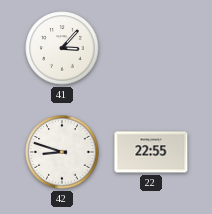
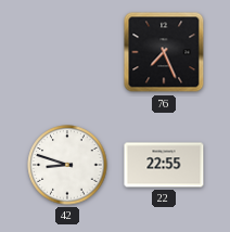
41: 3:07 -> none
76: none -> 7:26
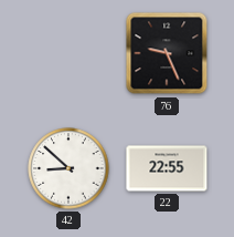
76: 7:26 -> 9:26
42: 8:48 -> 8:52
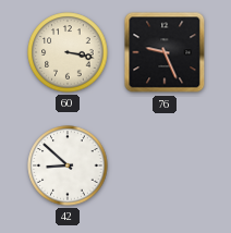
60: none -> 3:17
22: 22:55 -> none
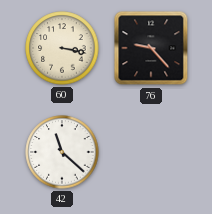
76: 9:26 -> 9:23
42: 8:52 -> 11:22
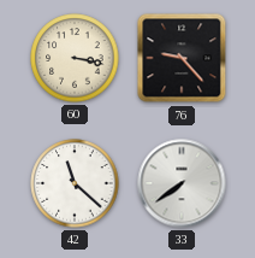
33: none -> 7:39
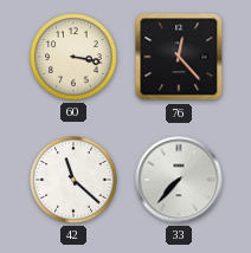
76: 9:23 -> 12:23
33: 7:39 -> 7:37
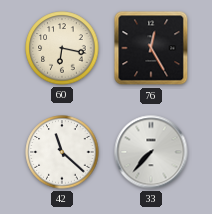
60: 3:17 -> 6:17
76: 12:23 -> 12:25
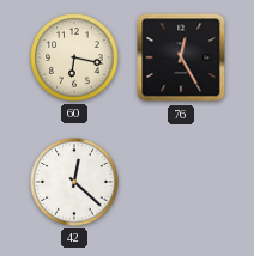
42: 11:22 -> 12:22
33: 7:37 -> none
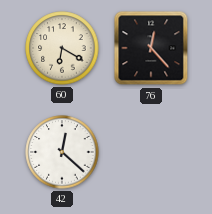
60: 6:17 -> 6:20
76: 12:25 -> 12:23
